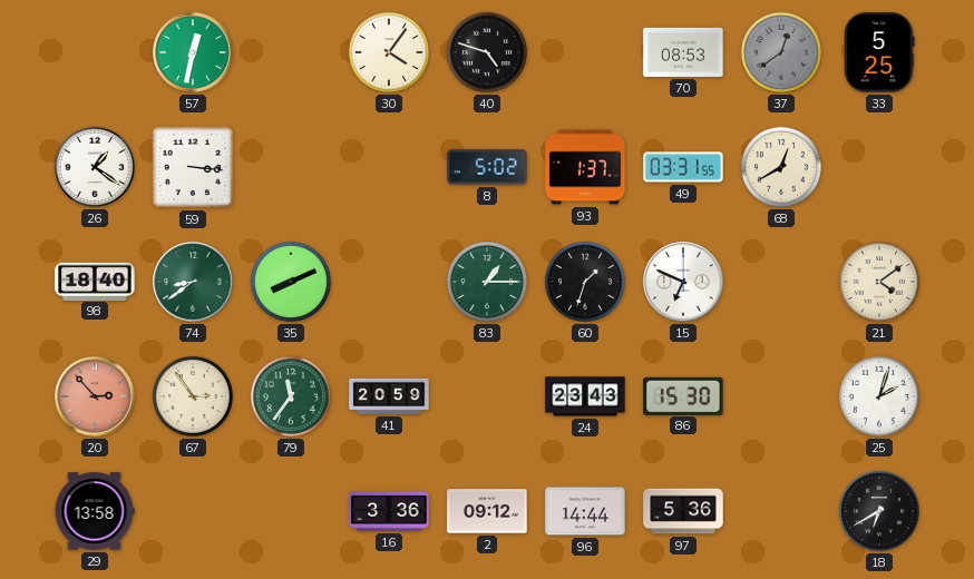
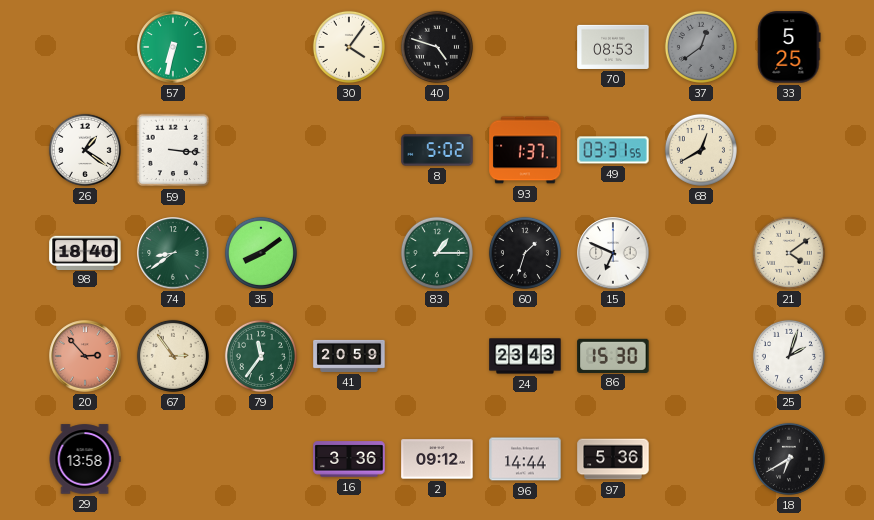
57: 12:32 -> 6:32
35: 8:11 -> 8:09
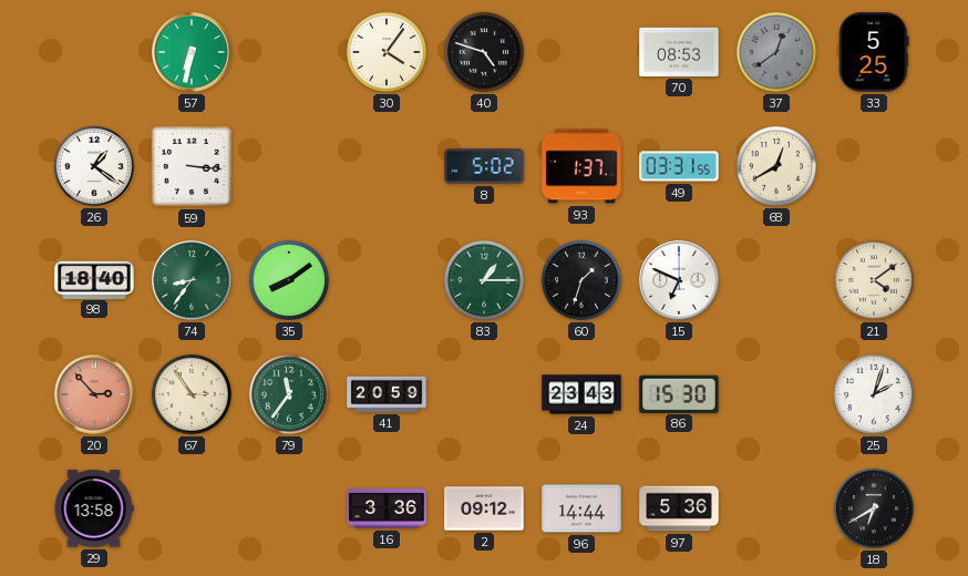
74: 8:39 -> 8:36
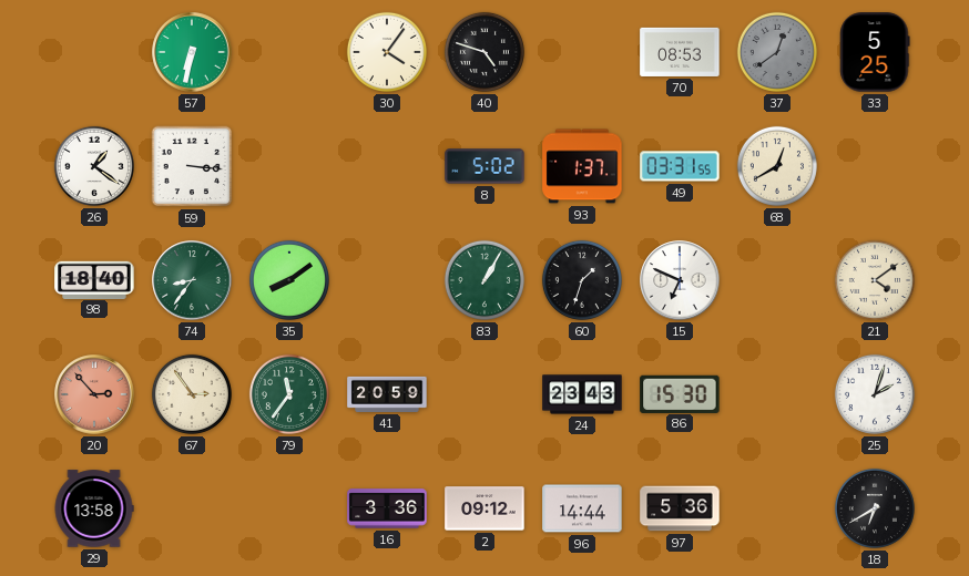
83: 1:15 -> 1:05
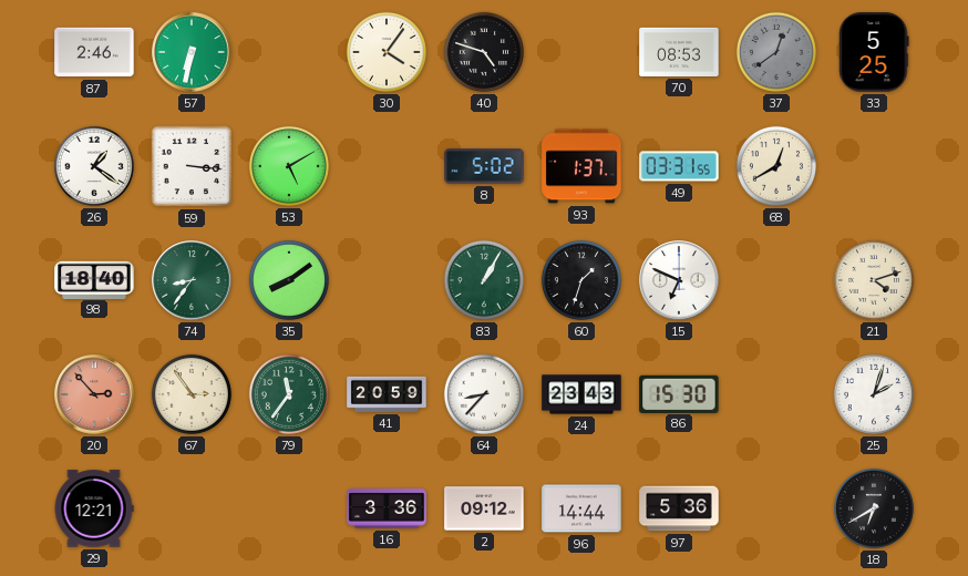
87: none -> 2:46
53: none -> 5:10
21: 4:09 -> 4:12
64: none -> 8:37
29: 13:58 -> 12:21
